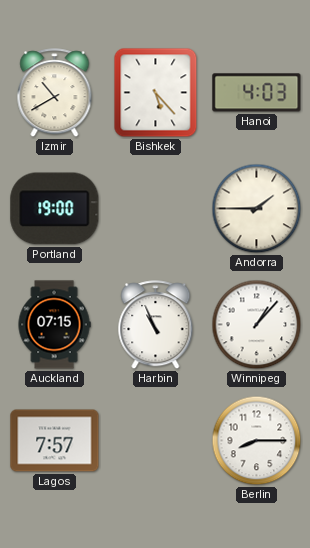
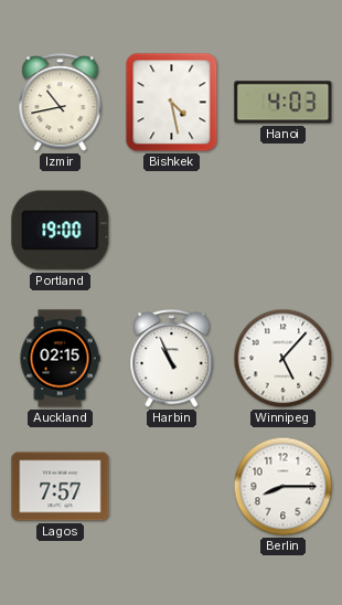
Izmir: 10:40 -> 10:43
Bishkek: 5:23 -> 4:28
Andorra: 1:45 -> none
Auckland: 07:15 -> 02:15
Winnipeg: 1:07 -> 5:07
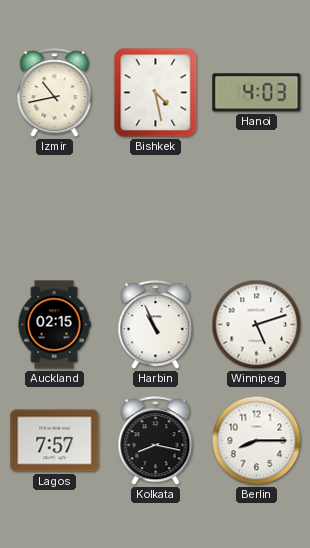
Portland: 19:00 -> none
Winnipeg: 5:07 -> 5:12
Kolkata: none -> 8:17
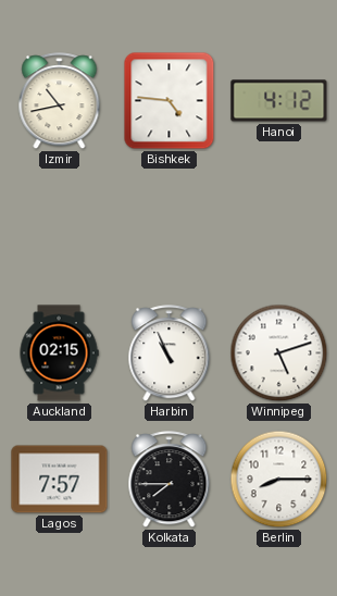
Bishkek: 4:28 -> 4:46
Hanoi: 4:03 -> 4:12
Kolkata: 8:17 -> 7:45
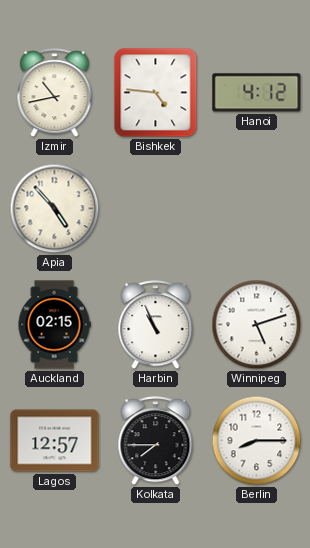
Apia: none -> 4:53
Lagos: 7:57 -> 12:57
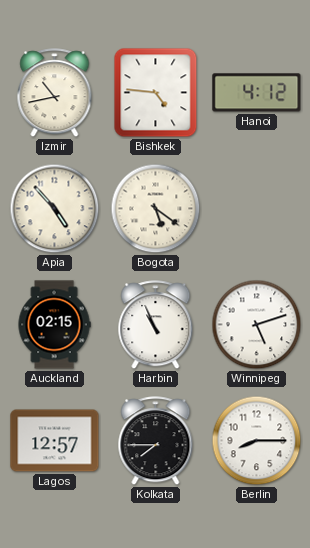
Bogota: none -> 5:21
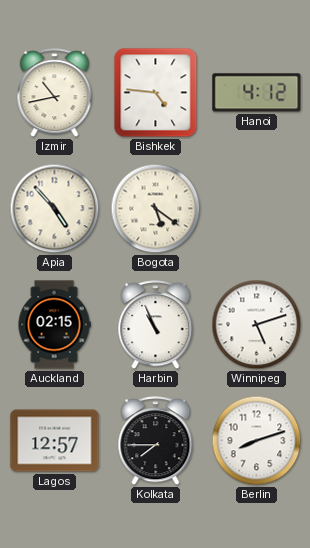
Berlin: 8:15 -> 8:12
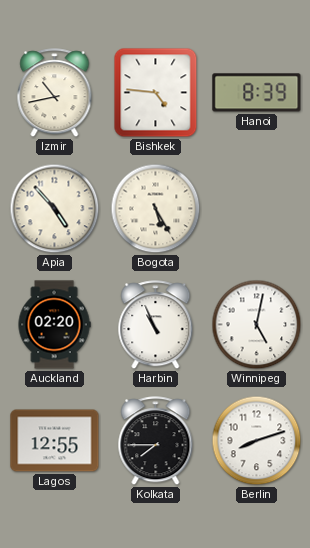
Hanoi: 4:12 -> 8:39
Bogota: 5:21 -> 5:25
Auckland: 02:15 -> 02:20
Winnipeg: 5:12 -> 5:02
Lagos: 12:57 -> 12:55
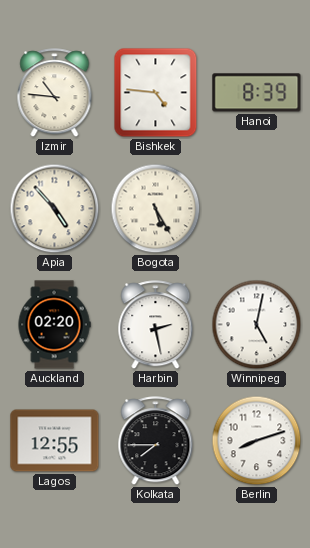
Izmir: 10:43 -> 10:46
Harbin: 10:56 -> 2:28
